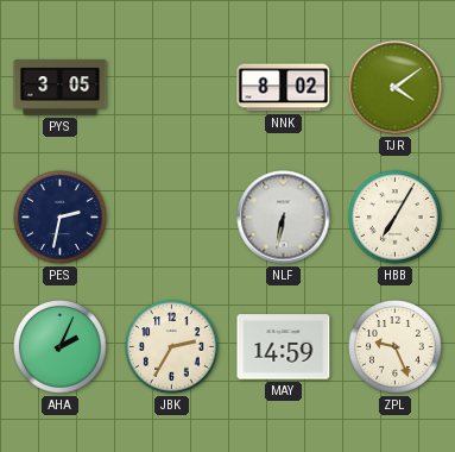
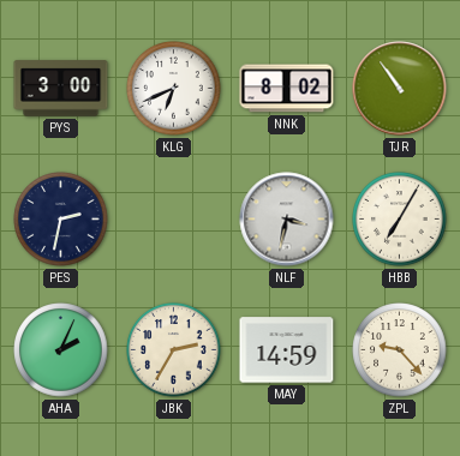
PYS: 3:05 -> 3:00
KLG: none -> 6:41
TJR: 4:09 -> 10:54
NLF: 6:32 -> 3:32
ZPL: 9:26 -> 9:23
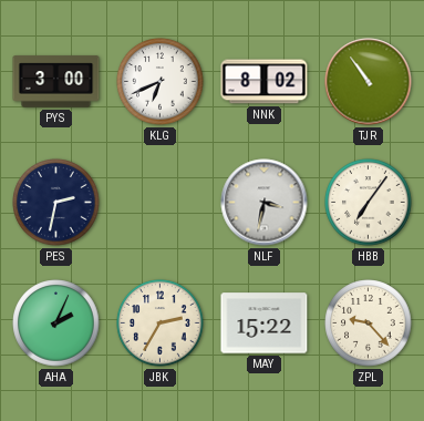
HBB: 7:05 -> 7:06
MAY: 14:59 -> 15:22
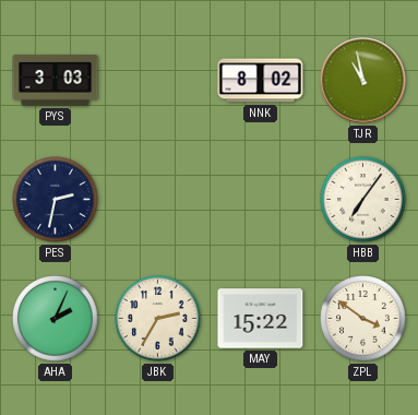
PYS: 3:00 -> 3:03
KLG: 6:41 -> none
TJR: 10:54 -> 10:58
NLF: 3:32 -> none
ZPL: 9:23 -> 3:51
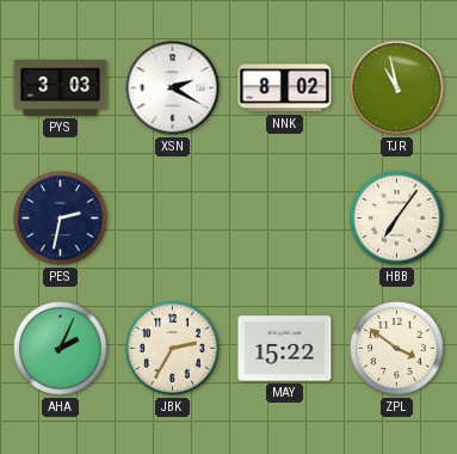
XSN: none -> 2:20
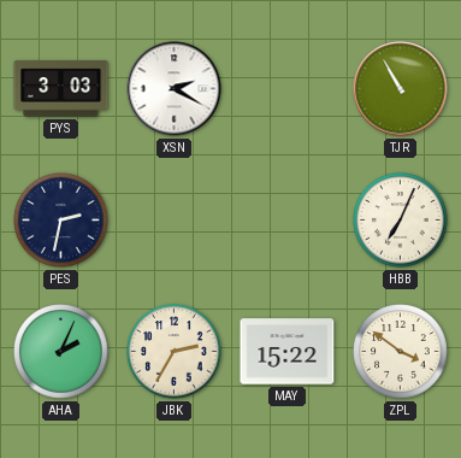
NNK: 8:02 -> none
TJR: 10:58 -> 10:55
HBB: 7:06 -> 7:04
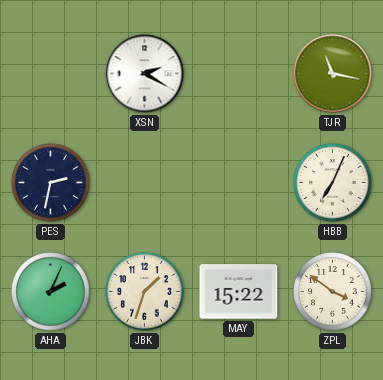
PYS: 3:03 -> none
TJR: 10:55 -> 11:17
JBK: 2:35 -> 1:33
